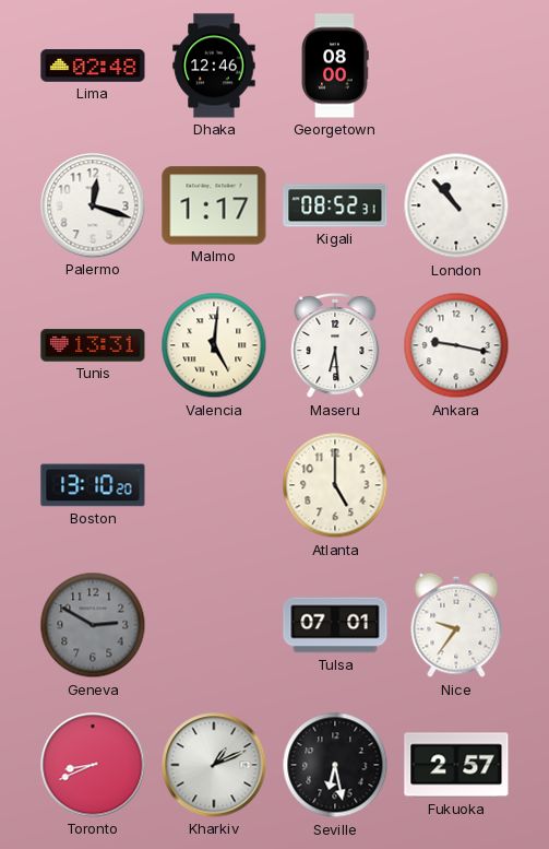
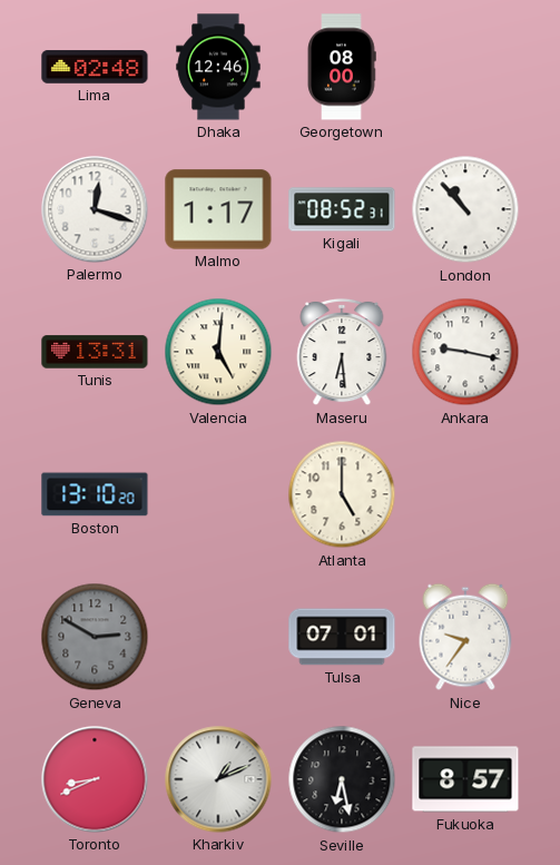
Fukuoka: 2:57 -> 8:57
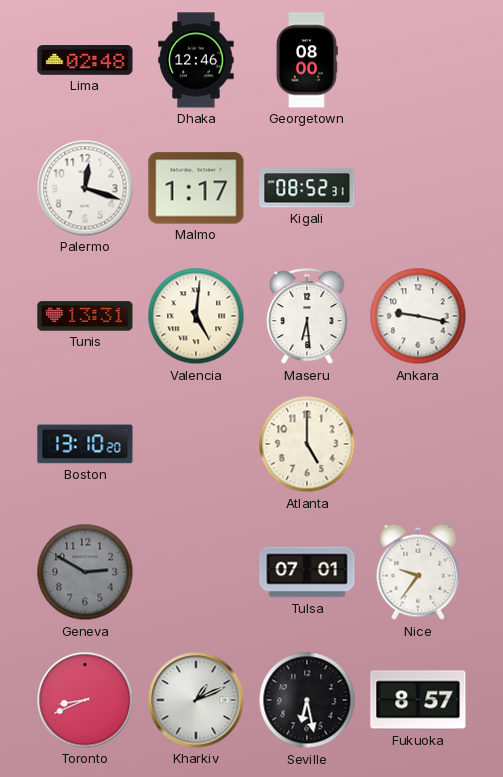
London: 10:53 -> none
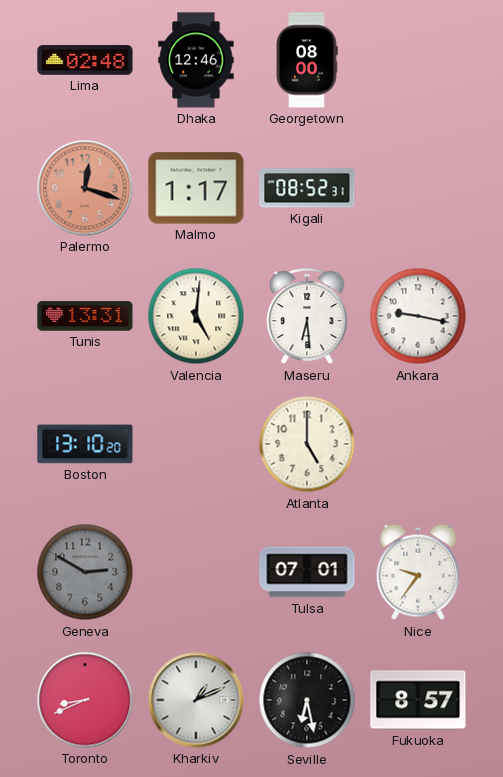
Palermo dial: white -> salmon
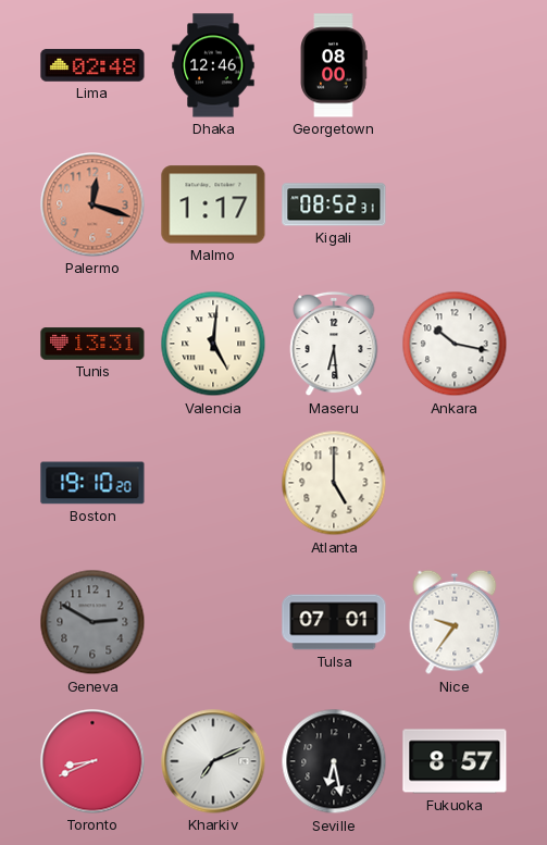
Ankara: 9:17 -> 10:17
Boston: 13:10 -> 19:10
Kharkiv: 1:11 -> 7:11
